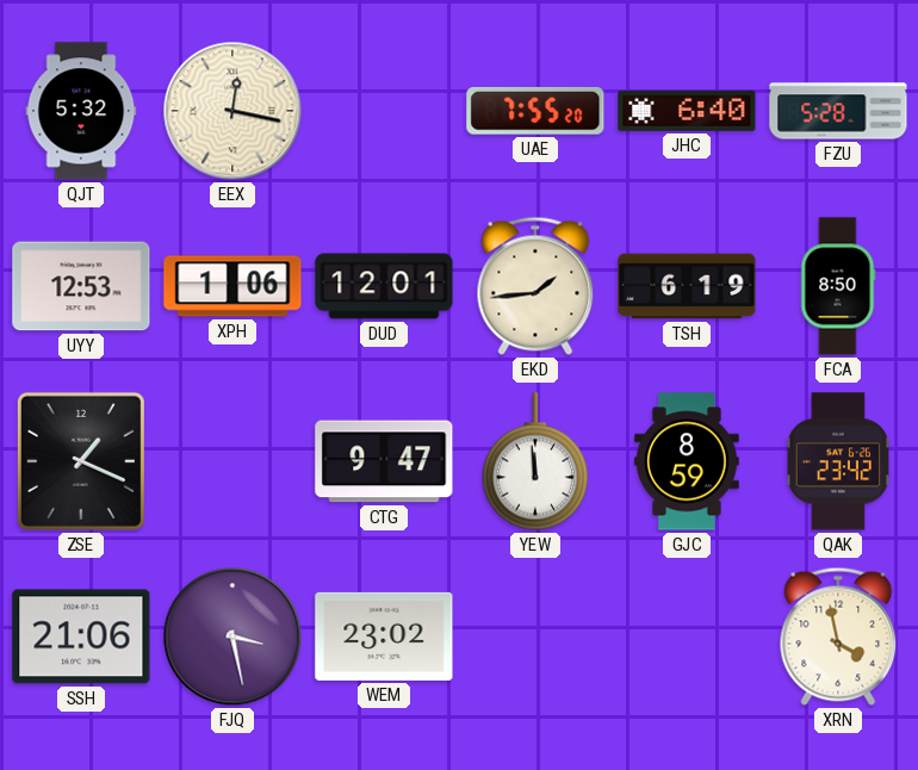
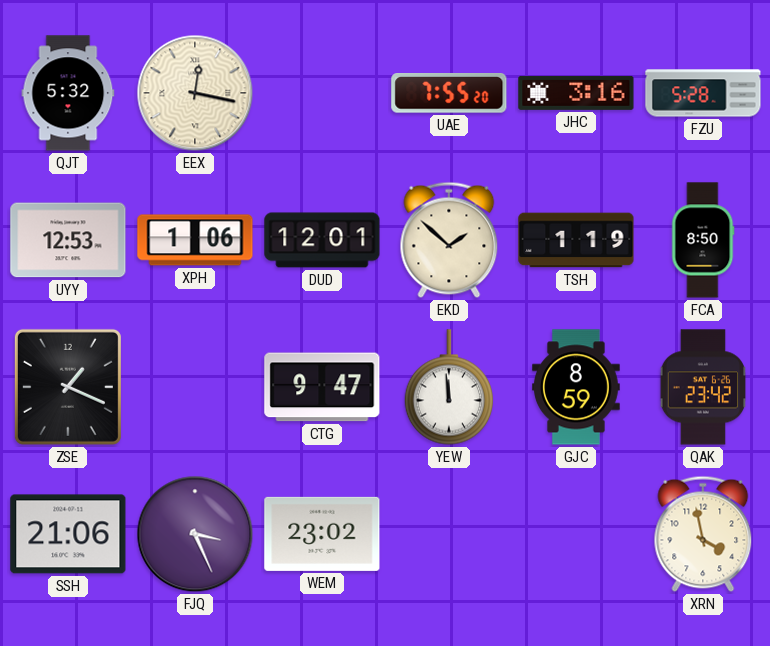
JHC: 6:40 -> 3:16
EKD: 1:44 -> 1:52
TSH: 6:19 -> 1:19
FJQ: 3:28 -> 3:26
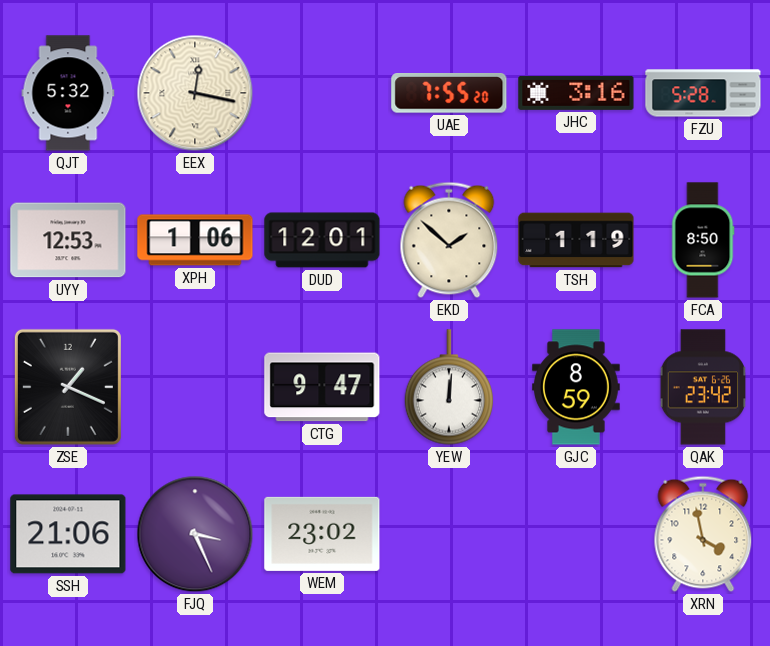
YEW: 11:59 -> 12:01
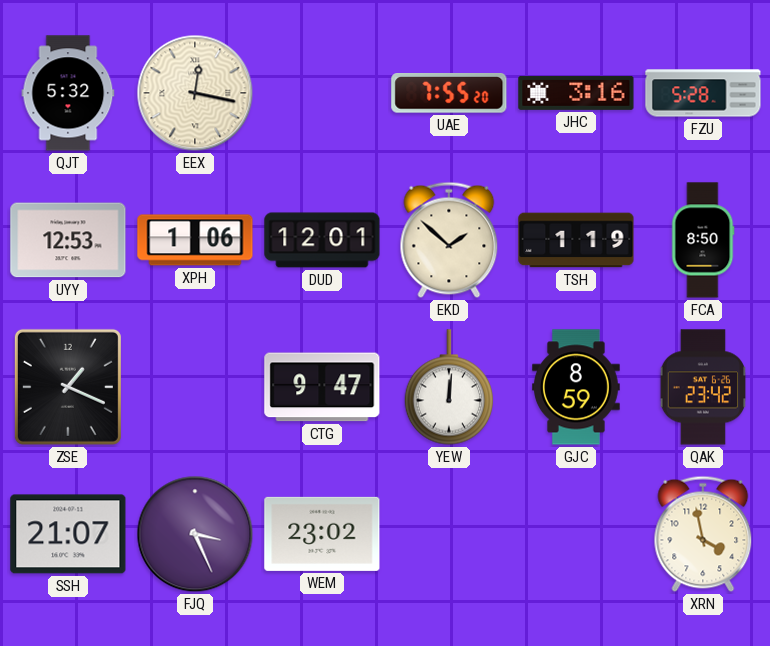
SSH: 21:06 -> 21:07
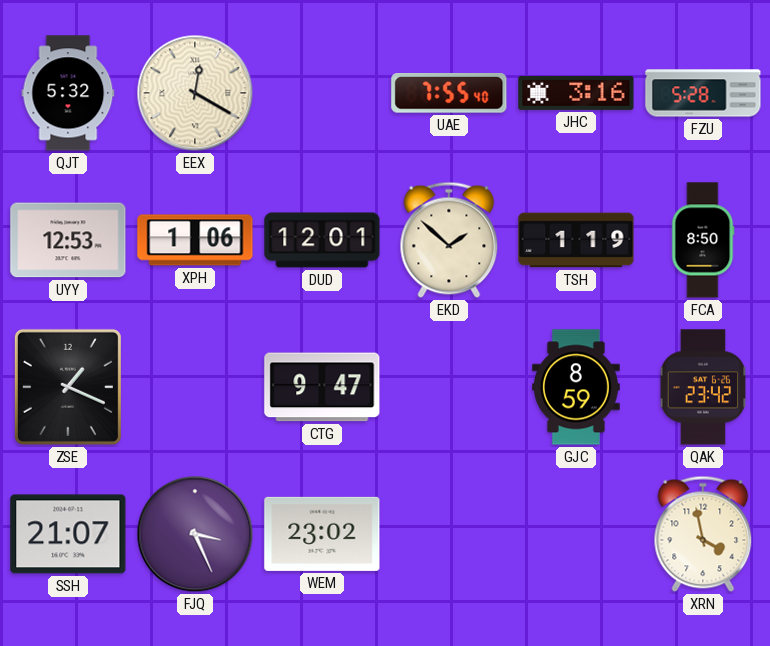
EEX: 12:17 -> 12:20
UAE: 7:55:20 -> 7:55:40
YEW: 12:01 -> none
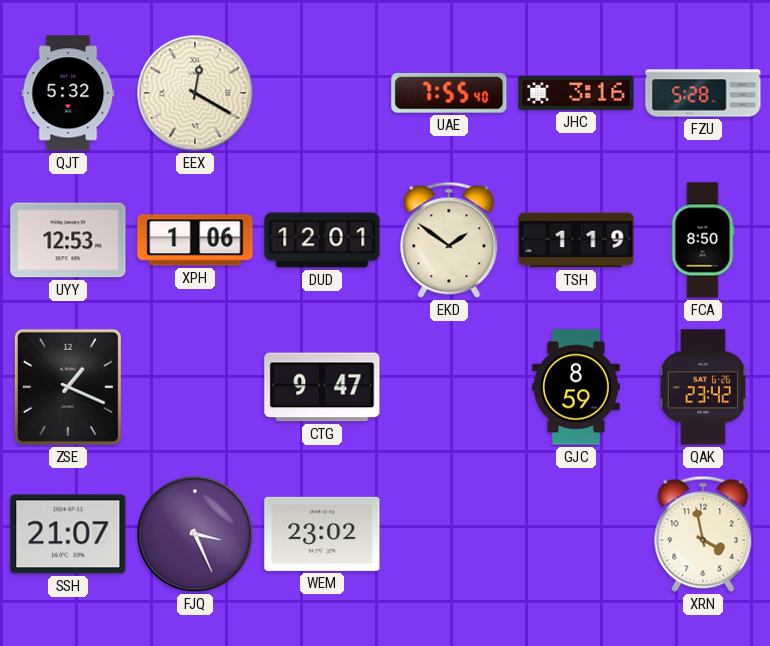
EKD: 1:52 -> 1:51
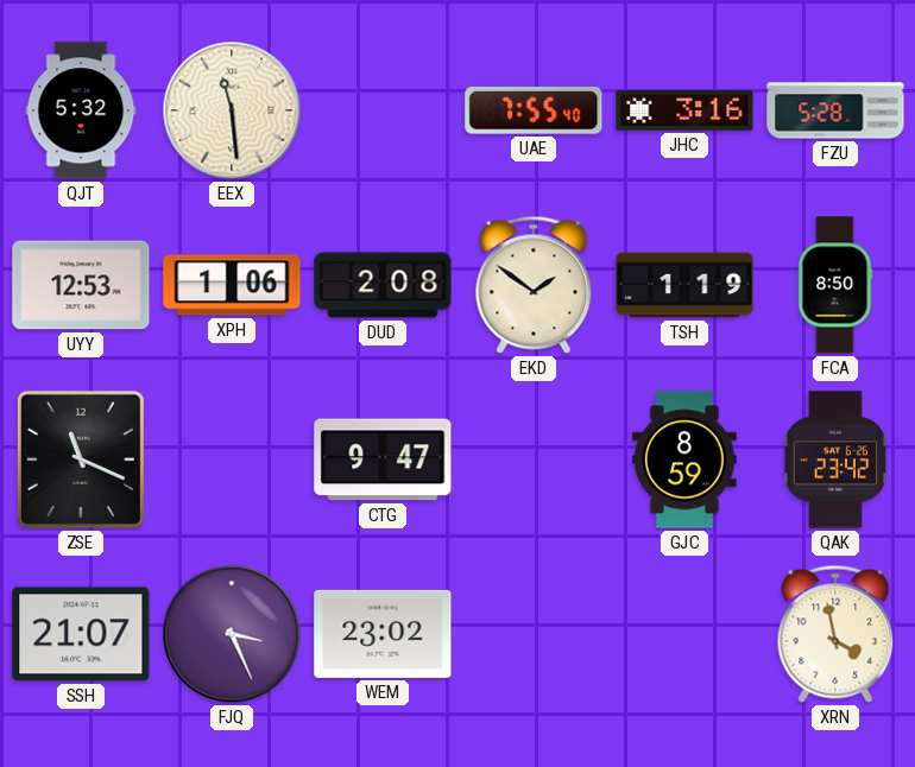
EEX: 12:20 -> 11:29
DUD: 12:01 -> 2:08
ZSE: 1:19 -> 11:19
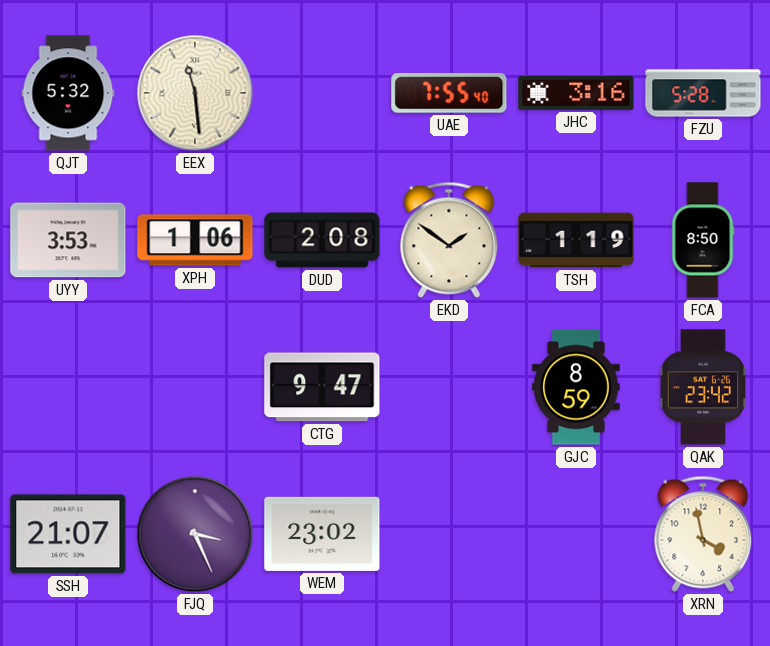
UYY: 12:53 -> 3:53
ZSE: 11:19 -> none
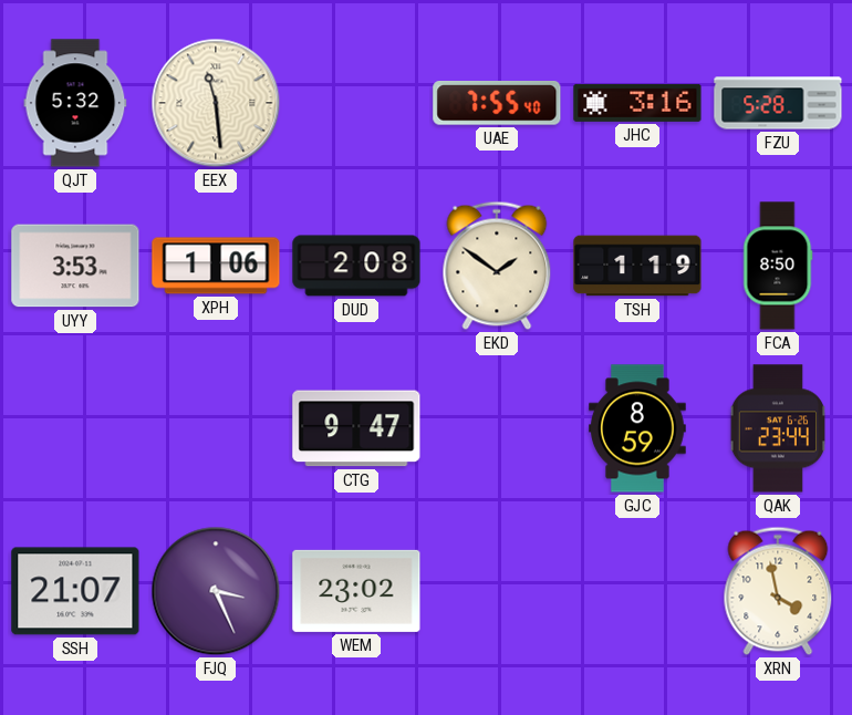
QAK: 23:42 -> 23:44
